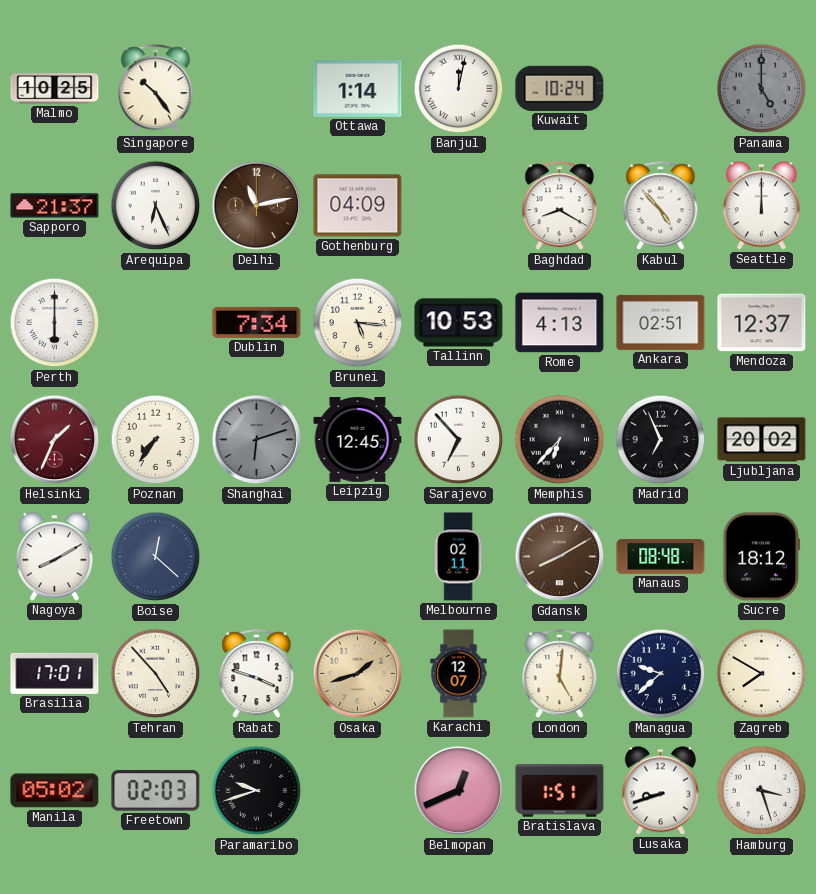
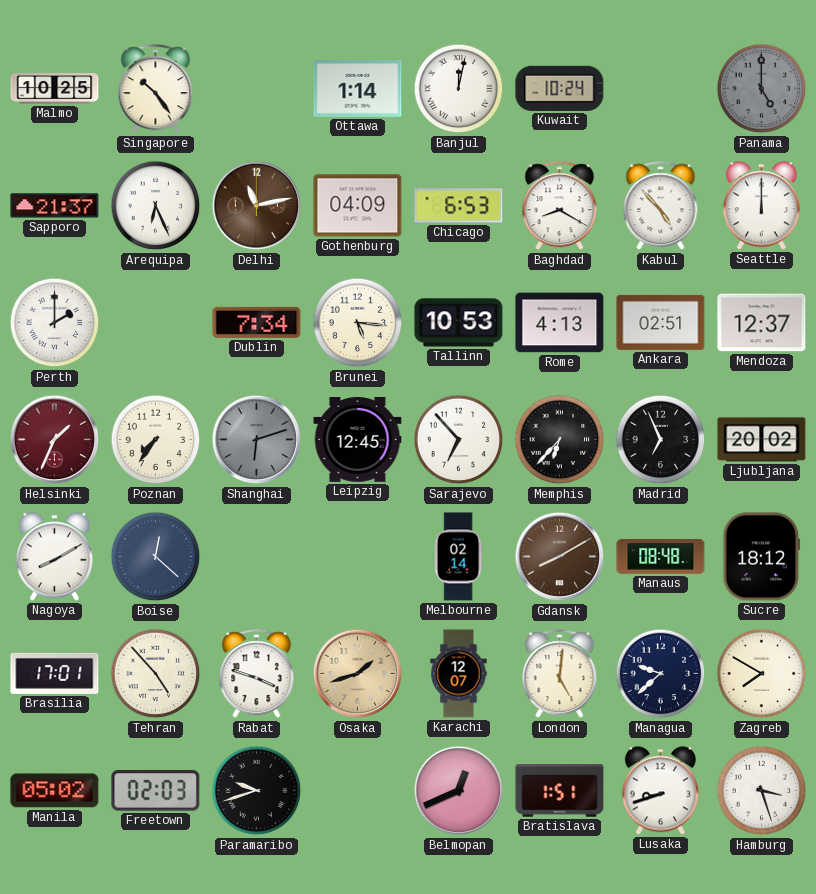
Chicago: none -> 6:53
Perth: 6:00 -> 2:00
Melbourne: 02:11 -> 02:14
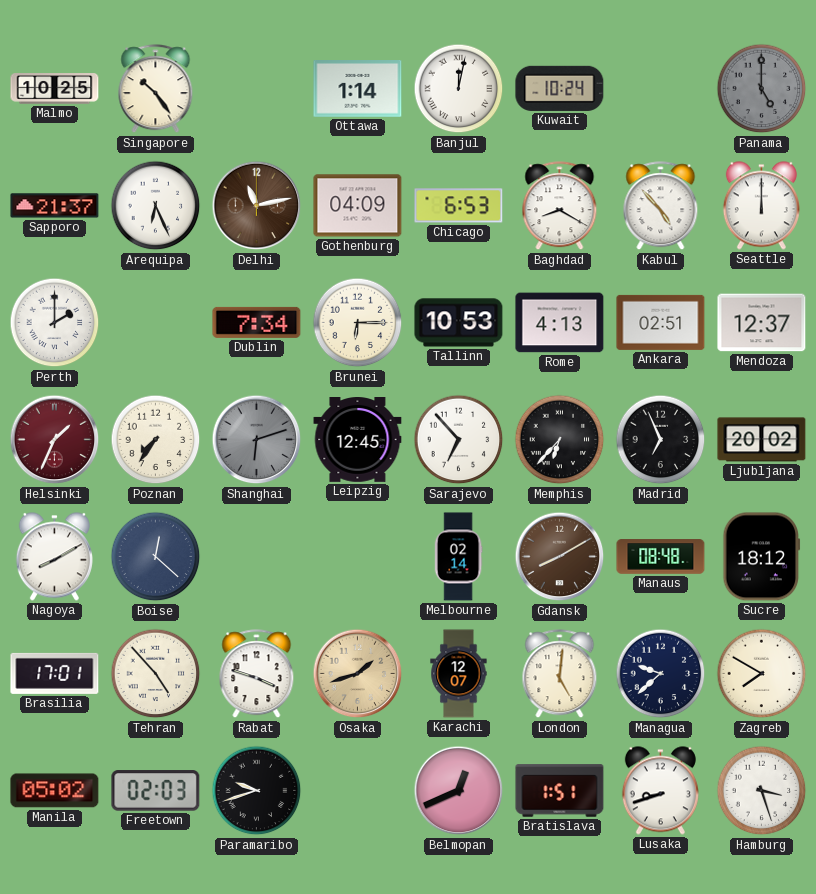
Brunei: 5:16 -> 6:15
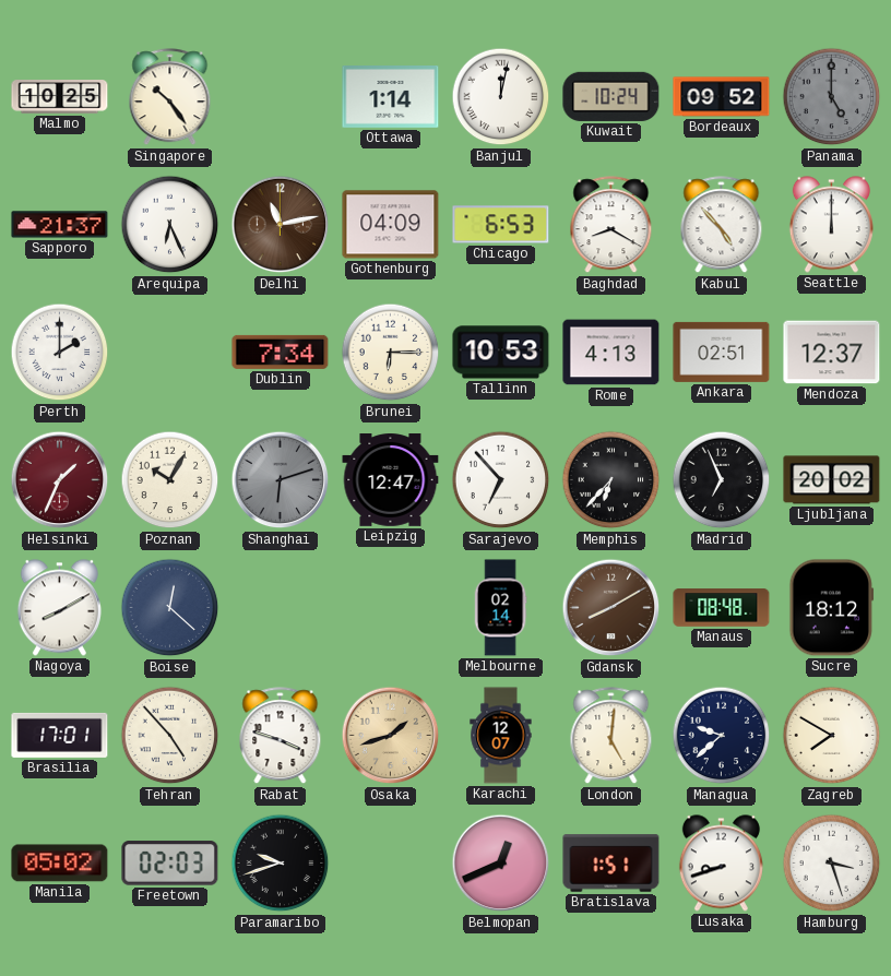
Bordeaux: none -> 09:52
Poznan: 7:36 -> 10:05
Leipzig: 12:45 -> 12:47
